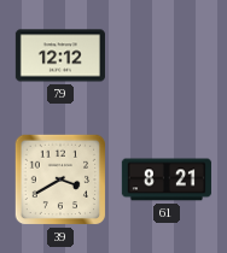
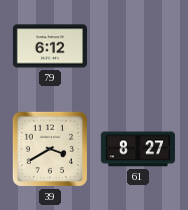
79: 12:12 -> 6:12
61: 8:21 -> 8:27
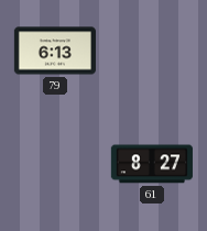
79: 6:12 -> 6:13
39: 3:40 -> none
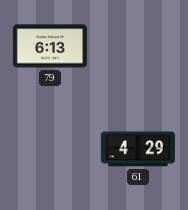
61: 8:27 -> 4:29
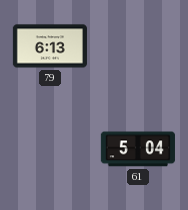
61: 4:29 -> 5:04
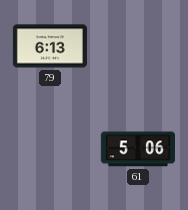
61: 5:04 -> 5:06
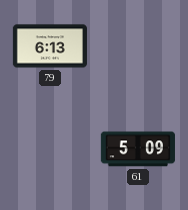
61: 5:06 -> 5:09
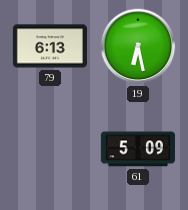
19: none -> 6:28
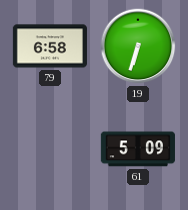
79: 6:13 -> 6:58
19: 6:28 -> 6:33
